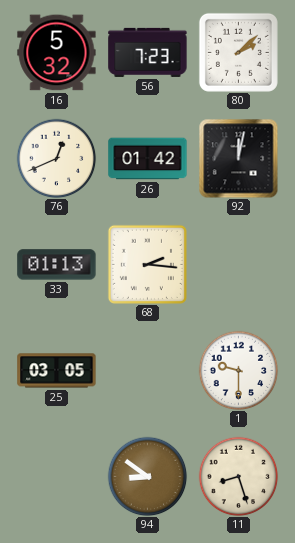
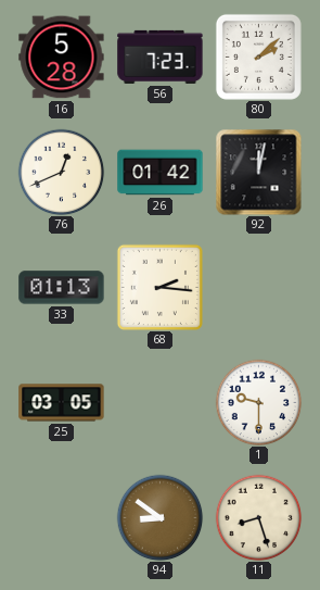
16: 5:32 -> 5:28
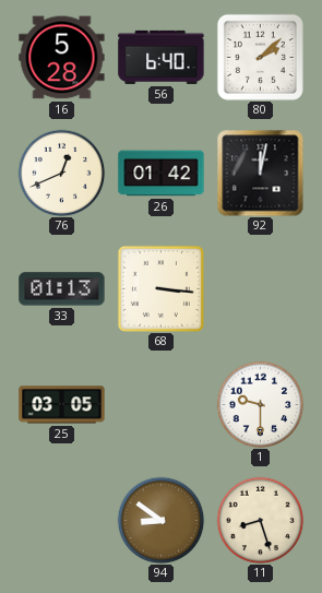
56: 7:23 -> 6:40
68: 2:16 -> 3:16
